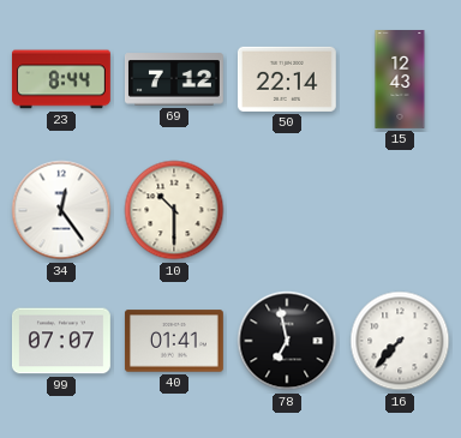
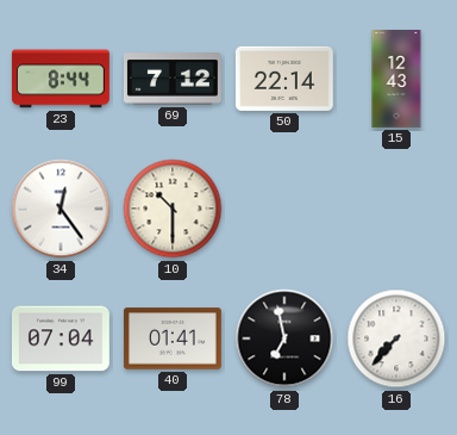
99: 07:07 -> 07:04
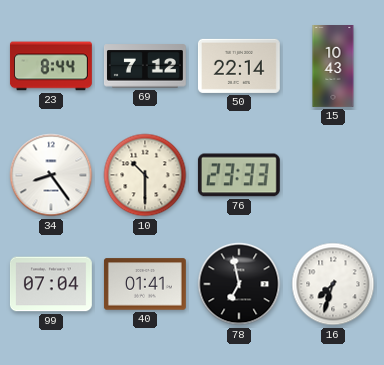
15: 12:43 -> 10:43
34: 12:24 -> 8:24
76: none -> 23:33
16: 7:37 -> 7:33
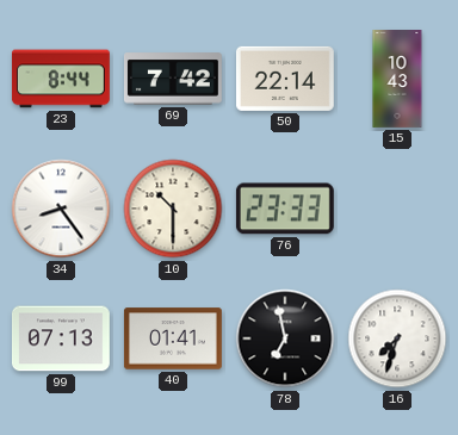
69: 7:12 -> 7:42
99: 07:04 -> 07:13
